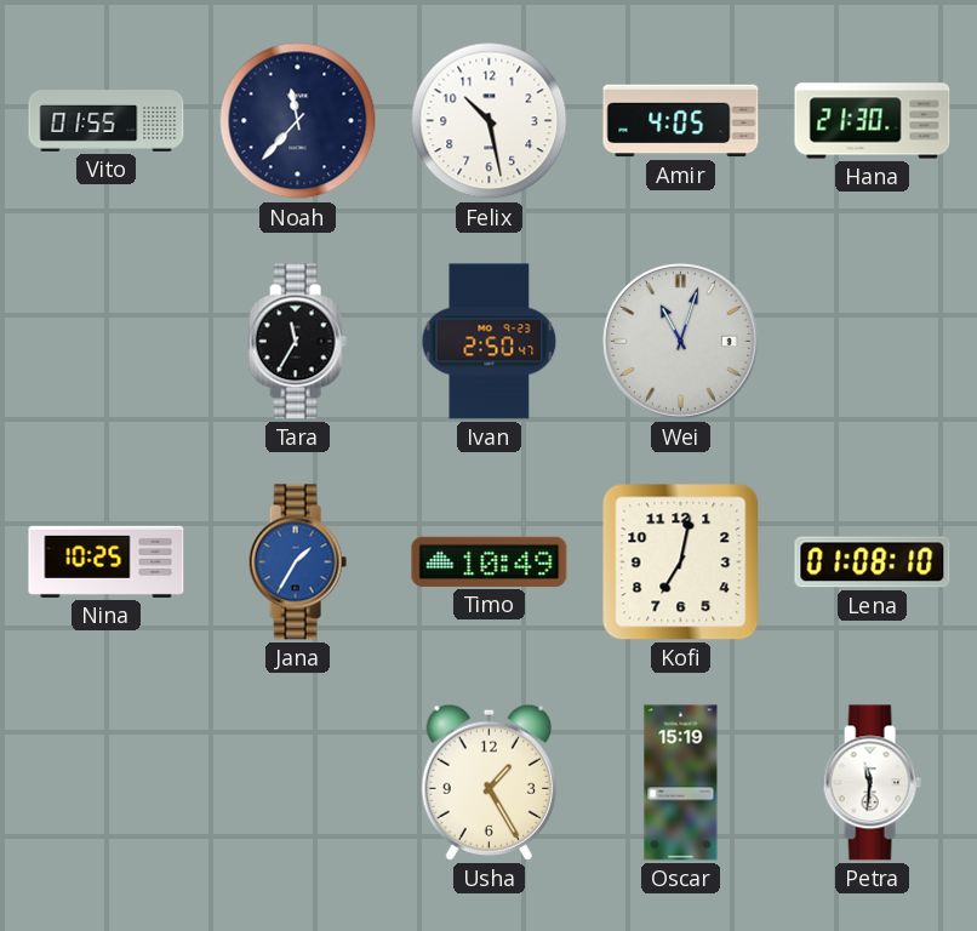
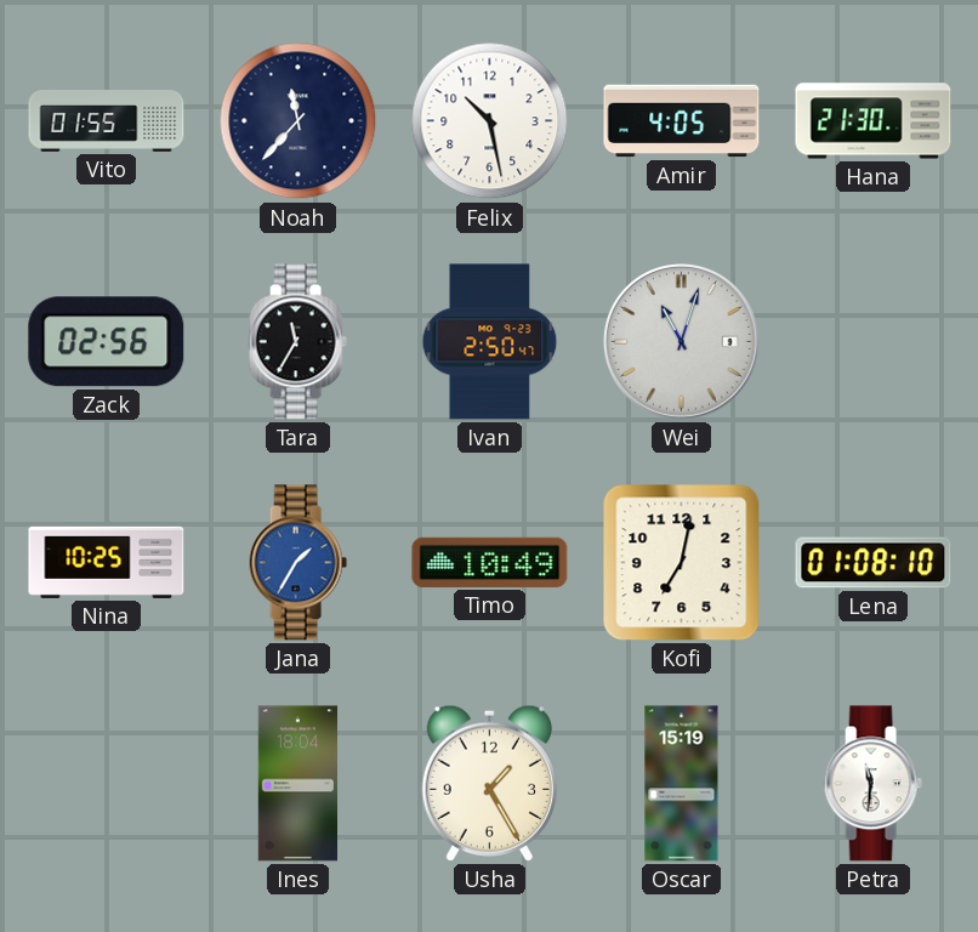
Zack: none -> 02:56
Ines: none -> 18:04
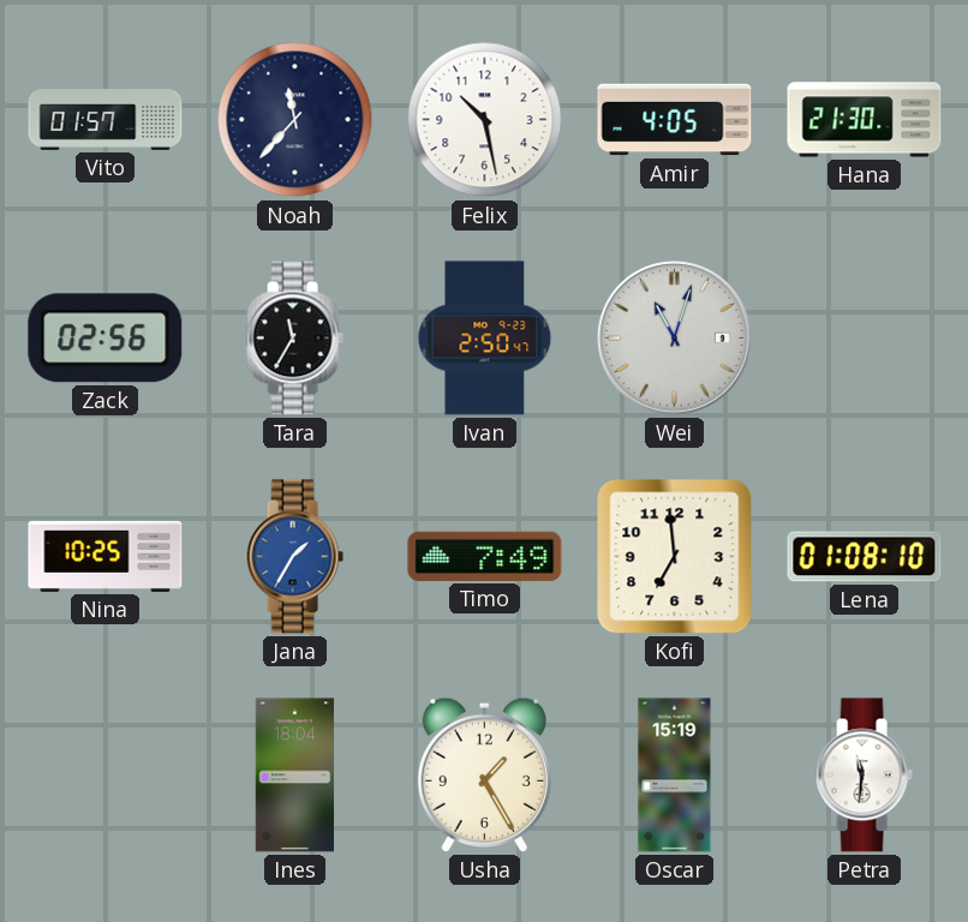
Vito: 01:55 -> 01:57
Timo: 10:49 -> 7:49
Kofi: 7:02 -> 6:59
